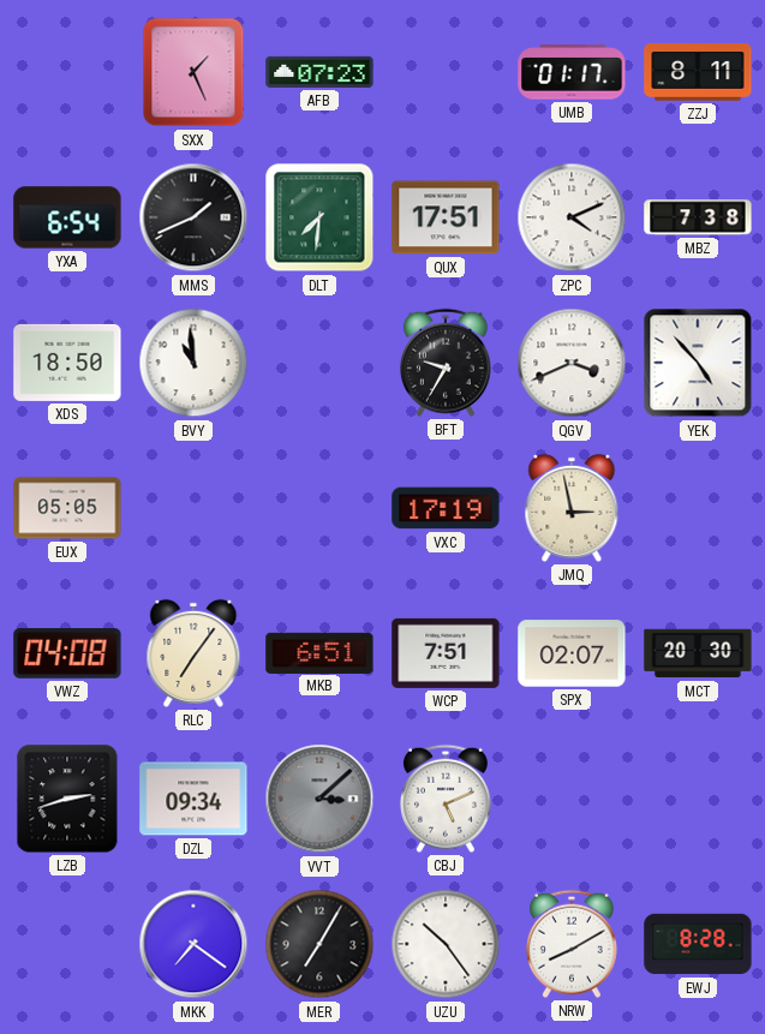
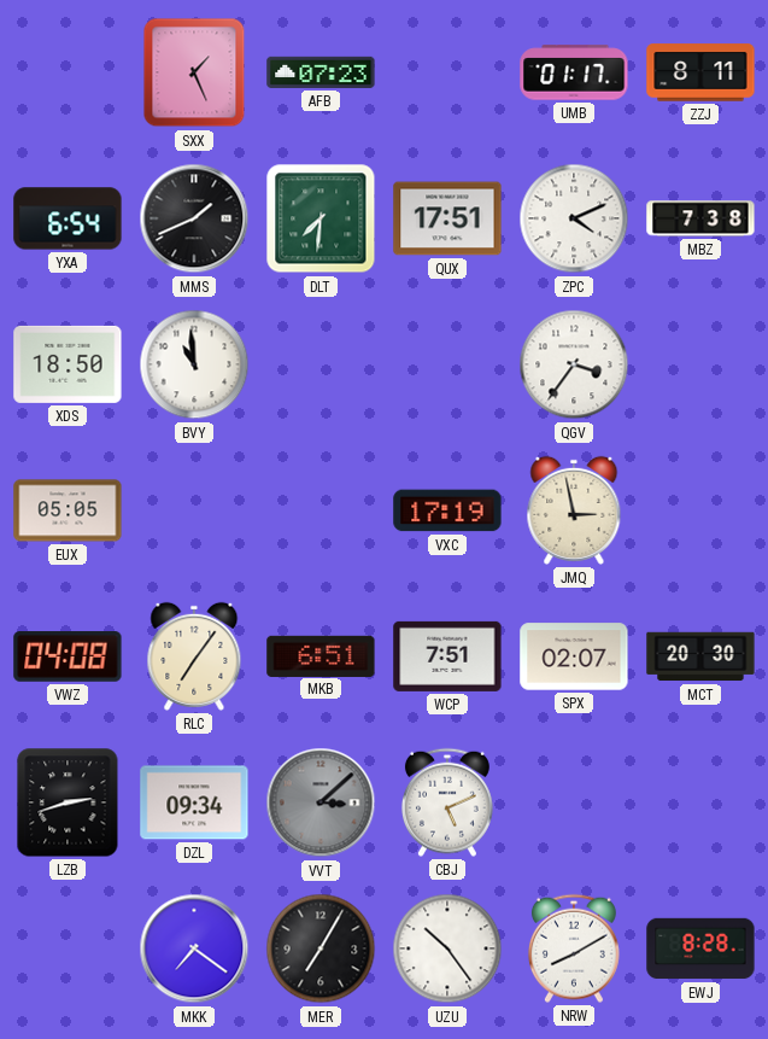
BFT: 9:35 -> none
QGV: 3:41 -> 3:36
YEK: 4:53 -> none
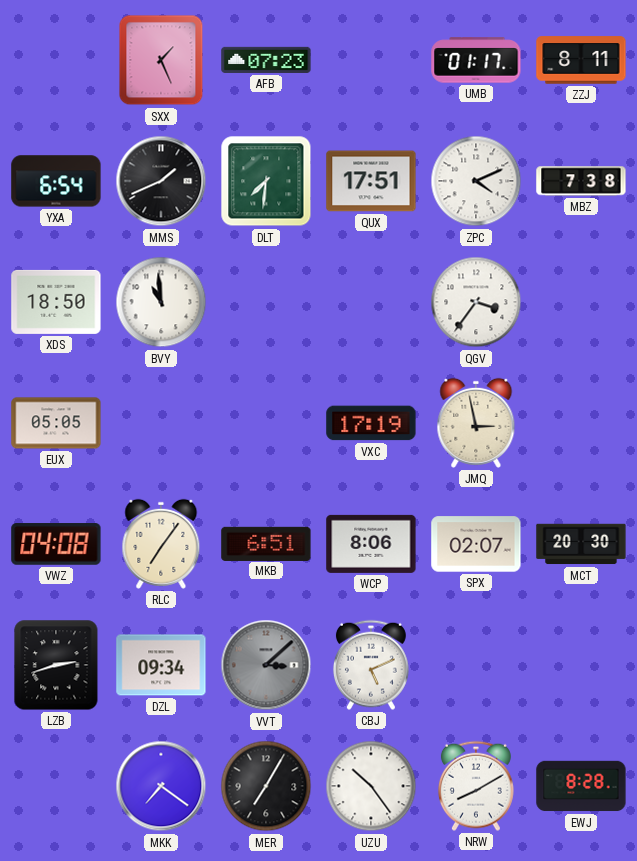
WCP: 7:51 -> 8:06
